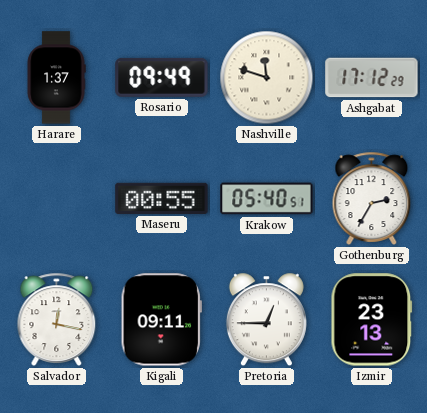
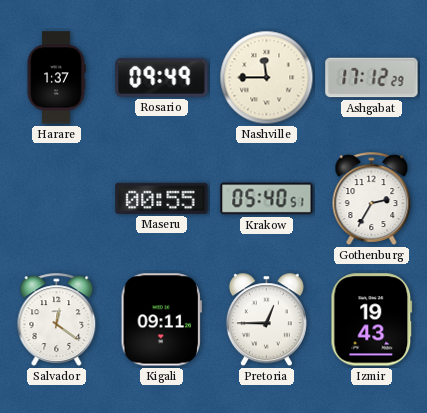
Nashville: 11:48 -> 11:45
Salvador: 12:17 -> 12:21
Izmir: 23:13 -> 19:43
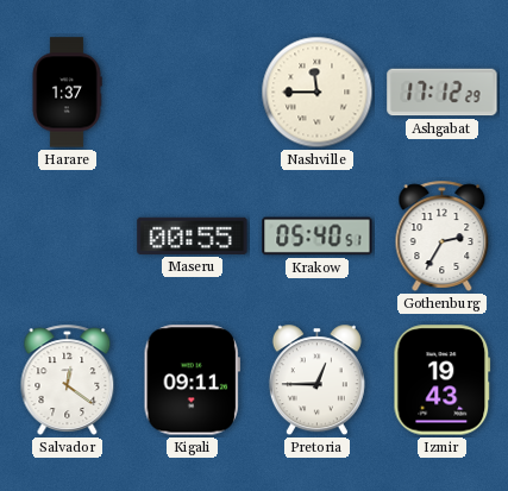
Rosario: 09:49 -> none
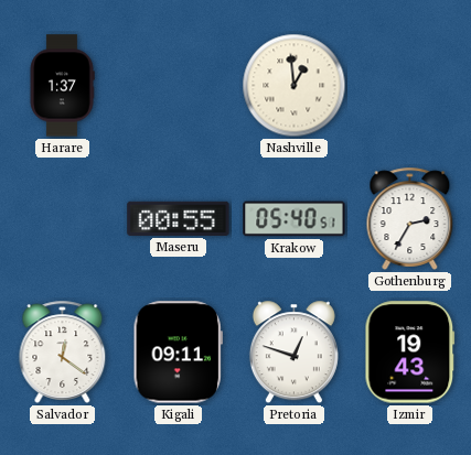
Nashville: 11:45 -> 12:59
Ashgabat: 17:12 -> none
Pretoria: 12:45 -> 12:48
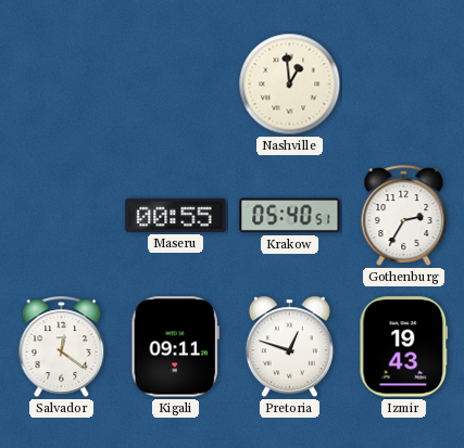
Harare: 1:37 -> none
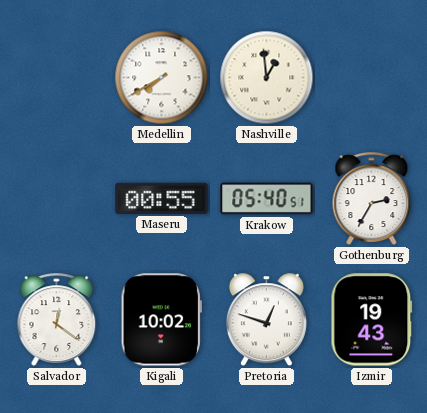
Medellin: none -> 7:40
Kigali: 09:11 -> 10:02
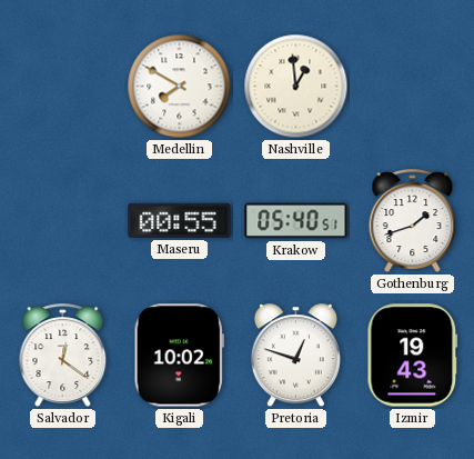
Medellin: 7:40 -> 7:50
Gothenburg: 2:35 -> 1:42
